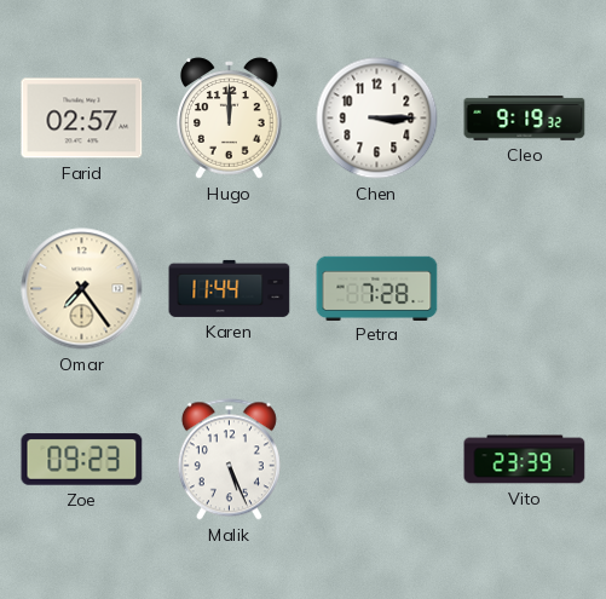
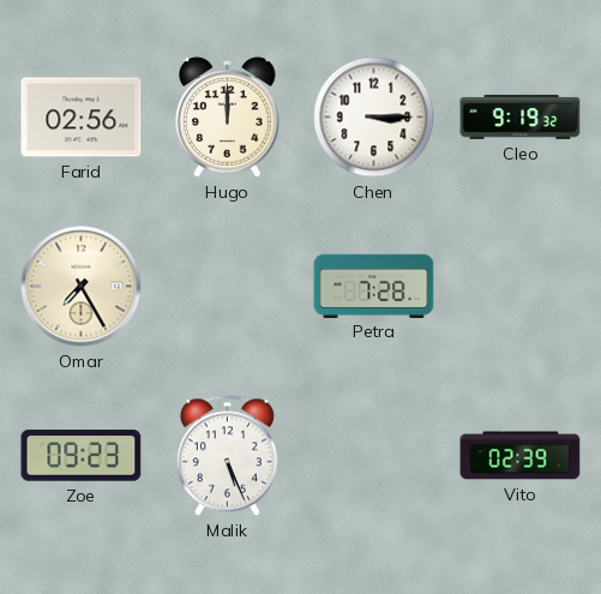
Farid: 02:57 -> 02:56
Omar: 7:24 -> 7:25
Karen: 11:44 -> none
Vito: 23:39 -> 02:39
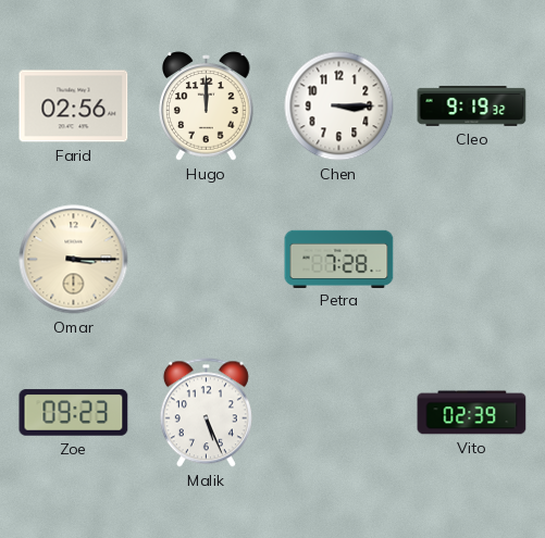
Omar: 7:25 -> 3:15
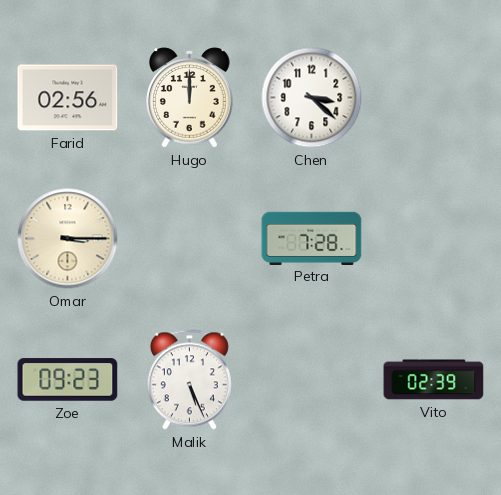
Chen: 3:15 -> 3:22
Cleo: 9:19 -> none
